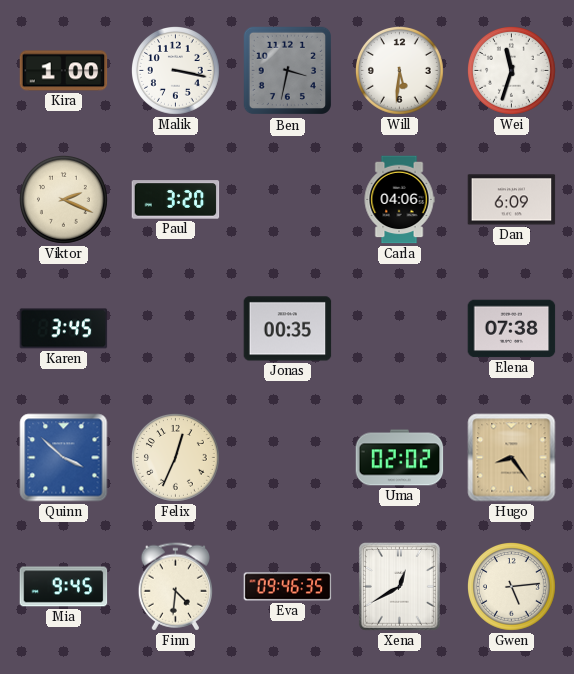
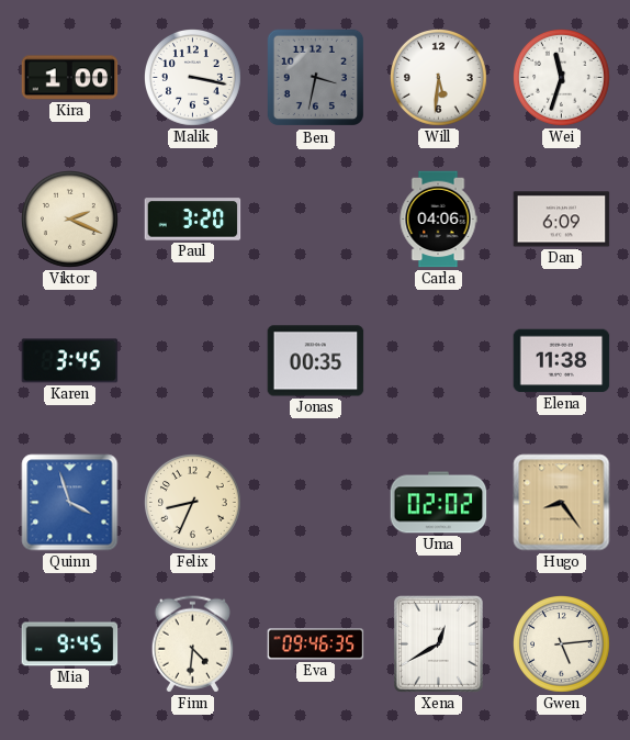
Elena: 07:38 -> 11:38
Quinn: 3:52 -> 3:57
Felix: 12:34 -> 8:34
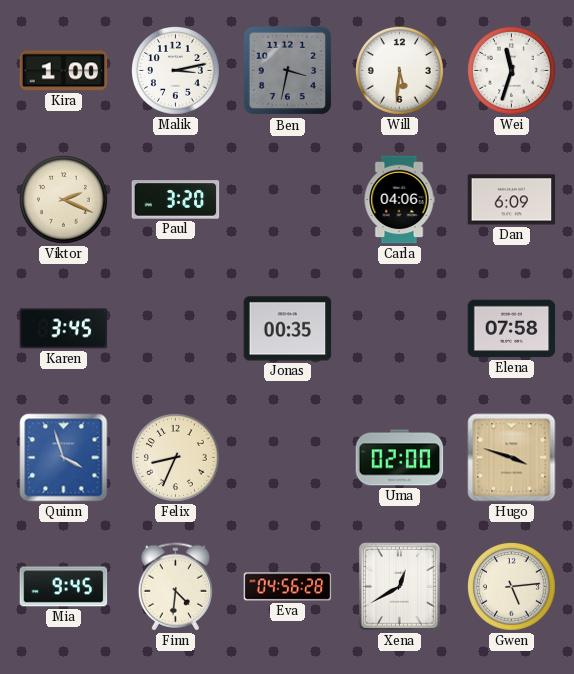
Malik: 3:17 -> 3:13
Elena: 11:38 -> 07:58
Uma: 02:02 -> 02:00
Hugo: 8:24 -> 3:48
Eva: 09:46 -> 04:56
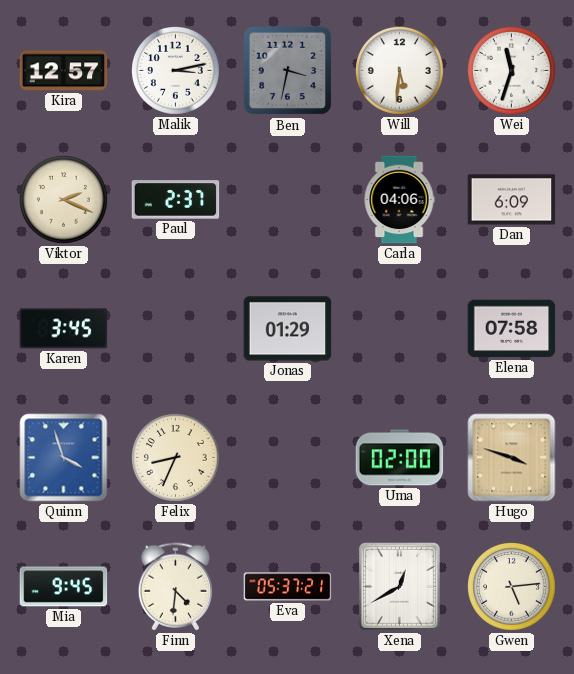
Kira: 1:00 -> 12:57
Paul: 3:20 -> 2:37
Jonas: 00:35 -> 01:29
Eva: 04:56 -> 05:37
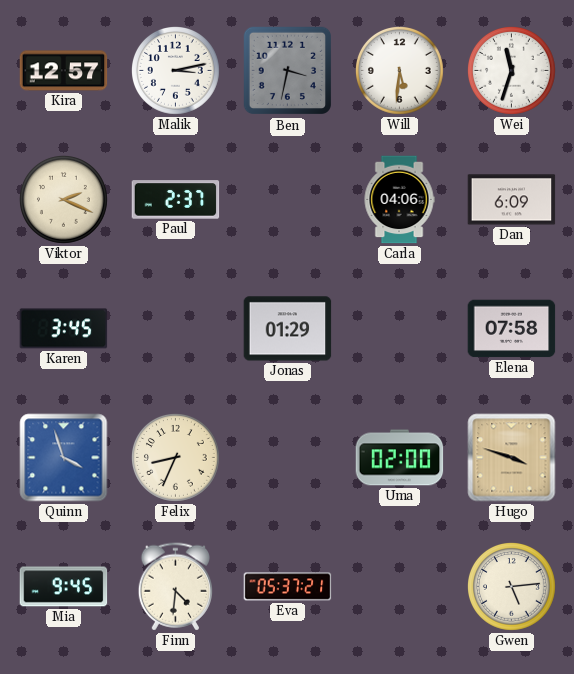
Xena: 12:40 -> none
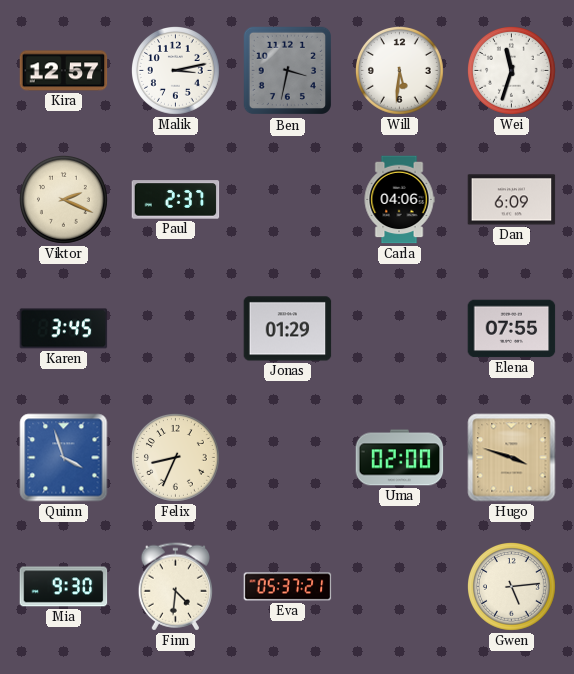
Elena: 07:58 -> 07:55
Mia: 9:45 -> 9:30
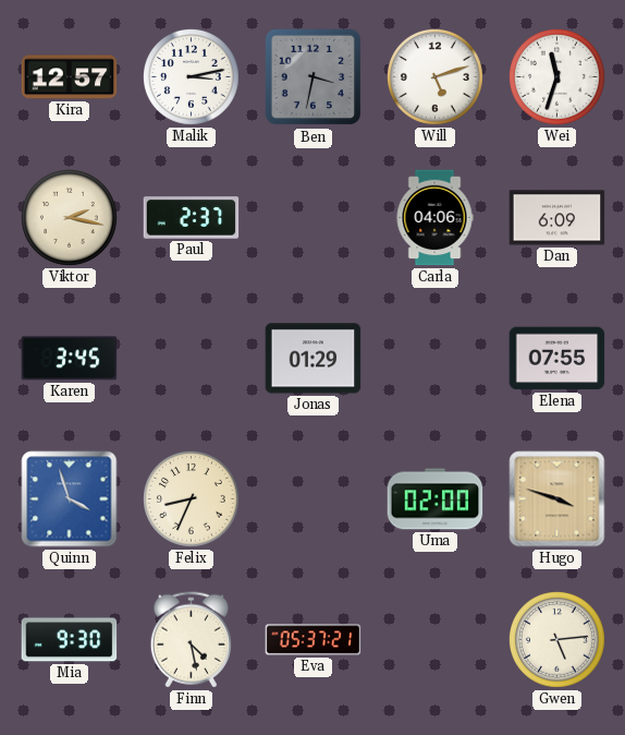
Will: 5:31 -> 5:12
Viktor: 2:19 -> 2:17
Finn: 4:31 -> 4:28
